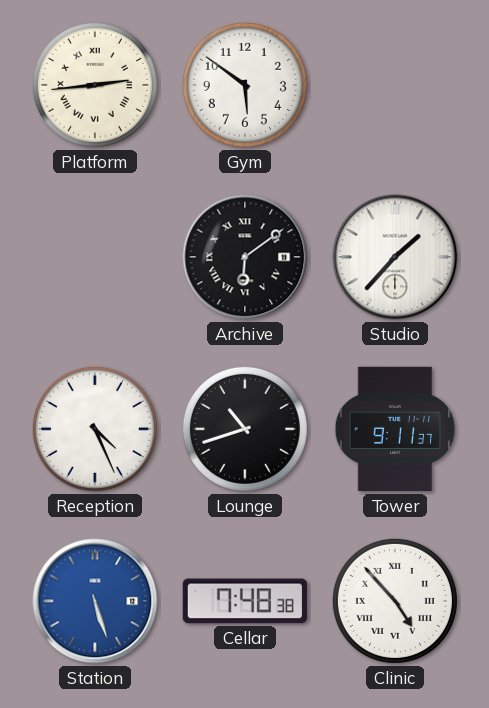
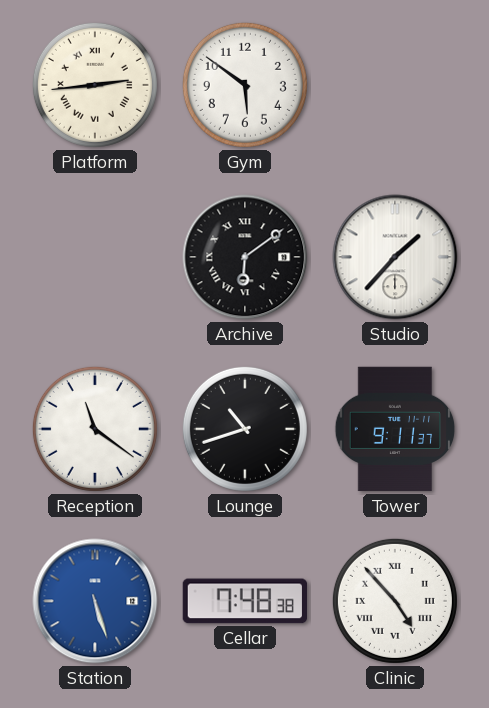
Reception: 4:26 -> 11:21
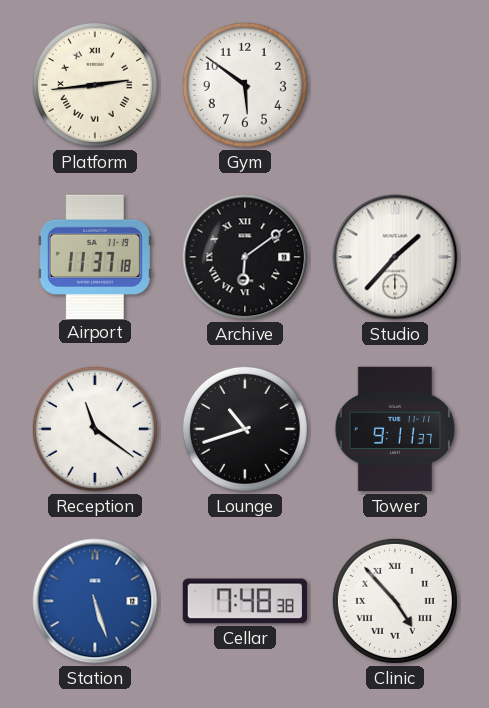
Airport: none -> 11:37
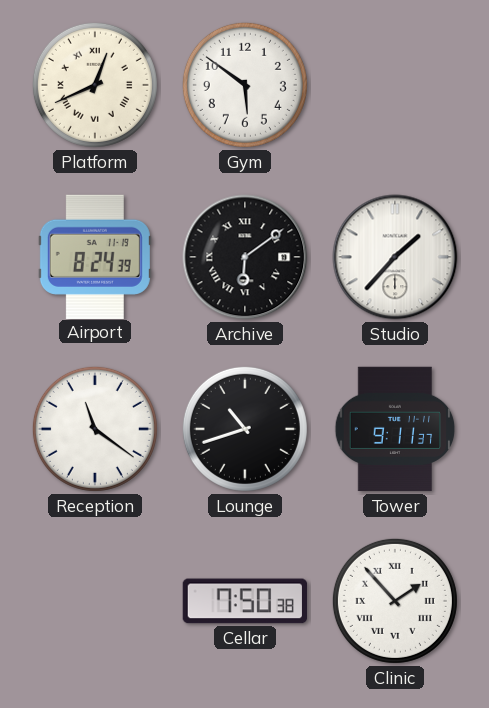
Platform: 2:44 -> 12:41
Airport: 11:37 -> 8:24
Station: 5:27 -> none
Cellar: 7:48 -> 7:50
Clinic: 4:53 -> 1:53
